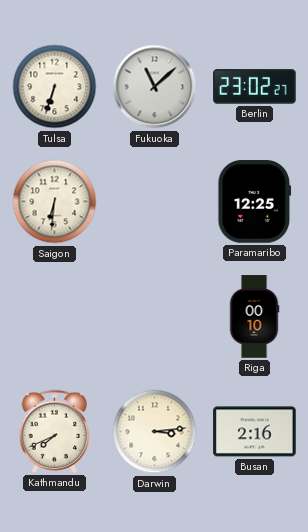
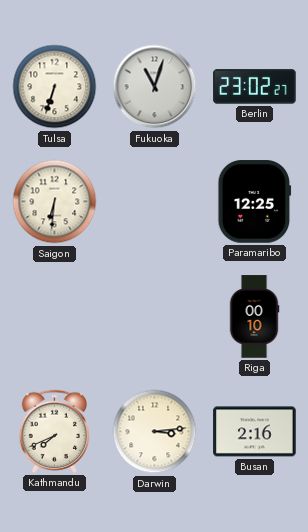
Fukuoka: 11:08 -> 11:03
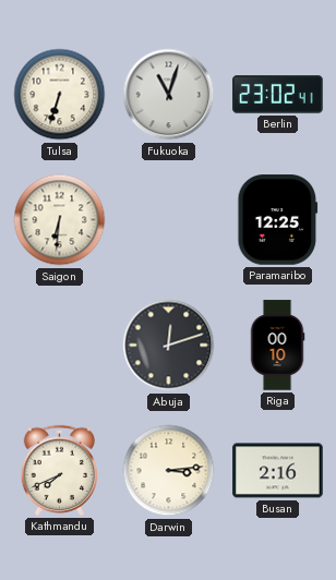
Berlin: 23:02:27 -> 23:02:41
Abuja: none -> 12:12
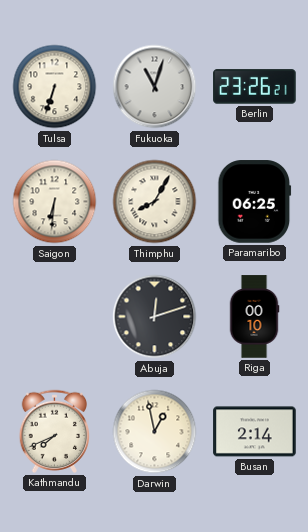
Berlin: 23:02 -> 23:26
Thimphu: none -> 8:05
Paramaribo: 12:25 -> 06:25
Darwin: 3:14 -> 12:58
Busan: 2:16 -> 2:14
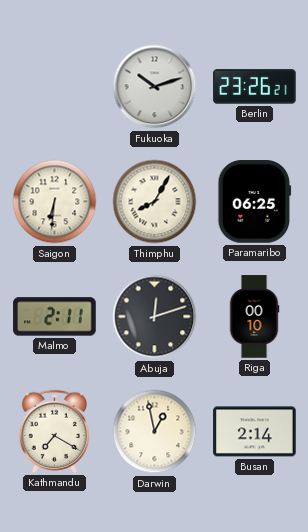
Tulsa: 6:33 -> none
Fukuoka: 11:03 -> 10:12
Malmo: none -> 2:11
Kathmandu: 7:41 -> 7:20
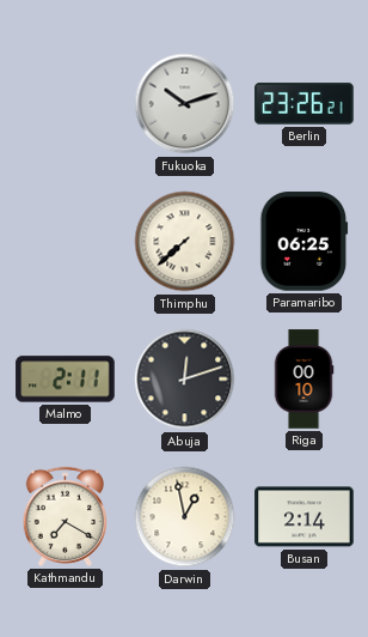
Saigon: 6:31 -> none
Thimphu: 8:05 -> 7:38
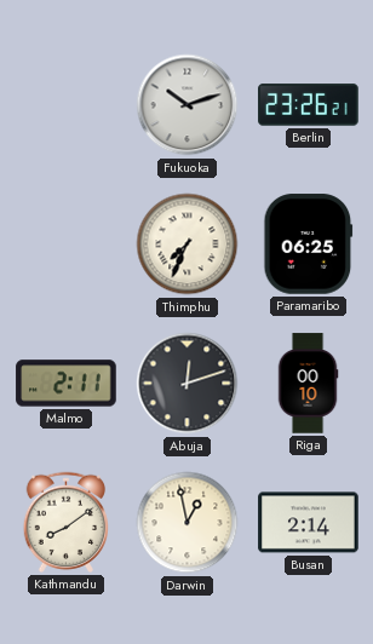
Thimphu: 7:38 -> 7:34
Kathmandu: 7:20 -> 8:09
